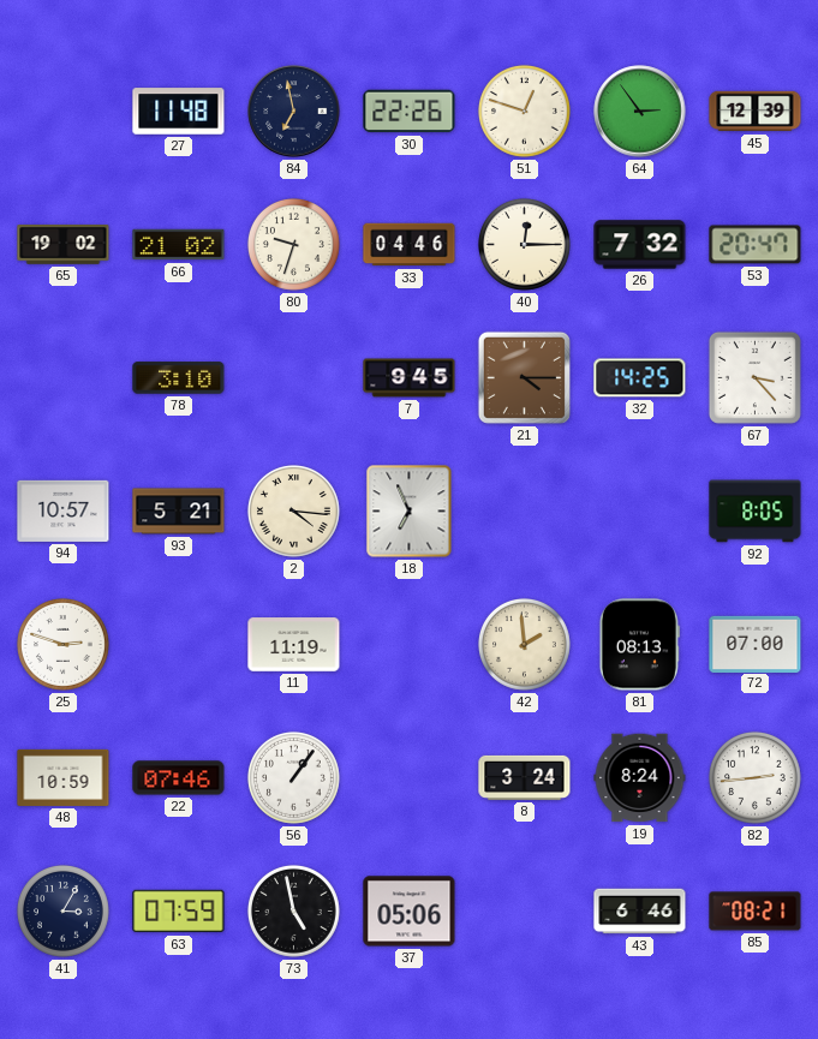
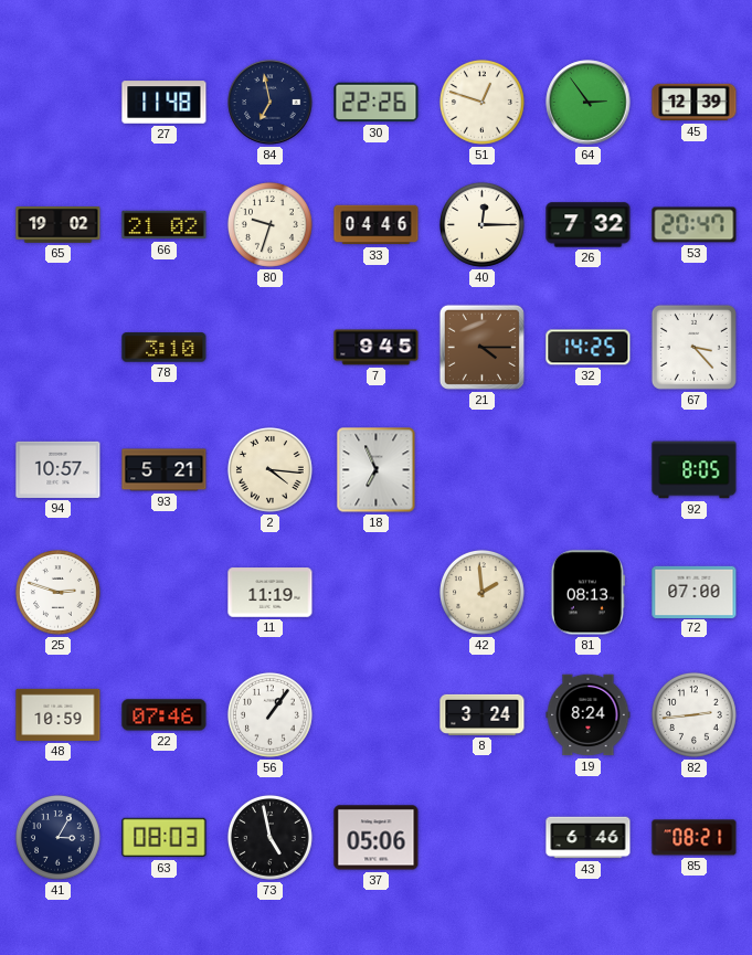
63: 07:59 -> 08:03
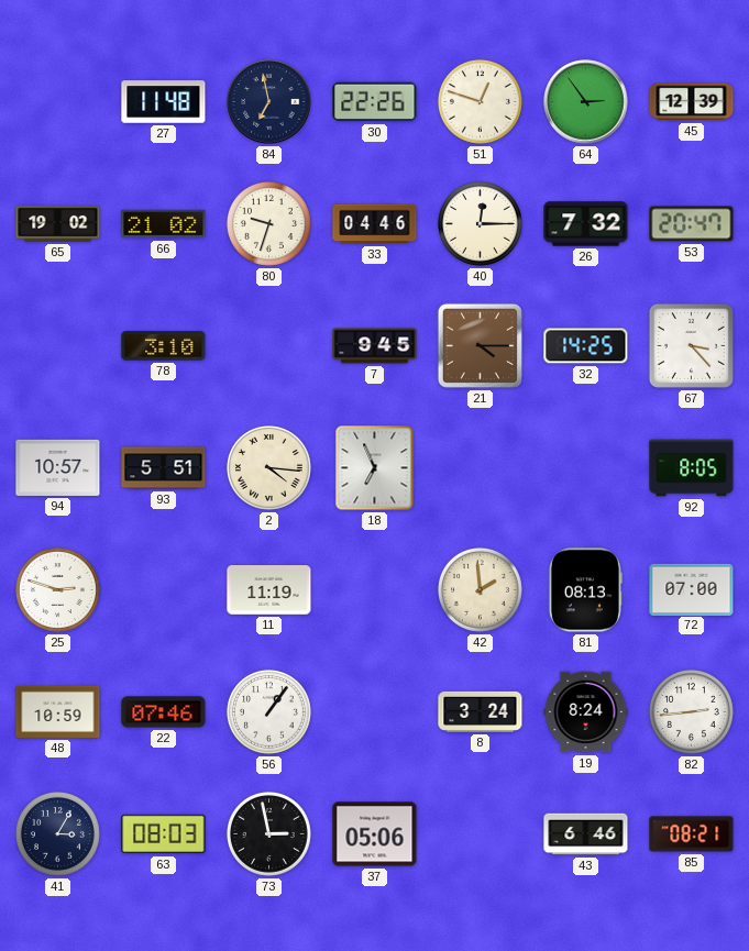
93: 5:21 -> 5:51
73: 4:58 -> 2:58
